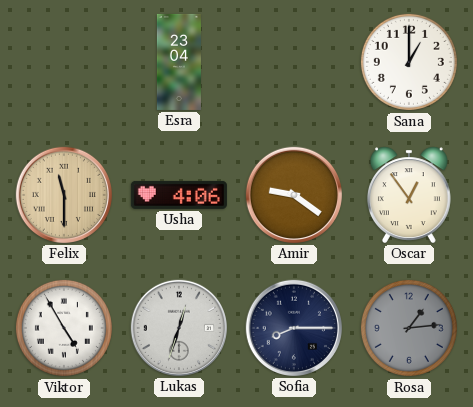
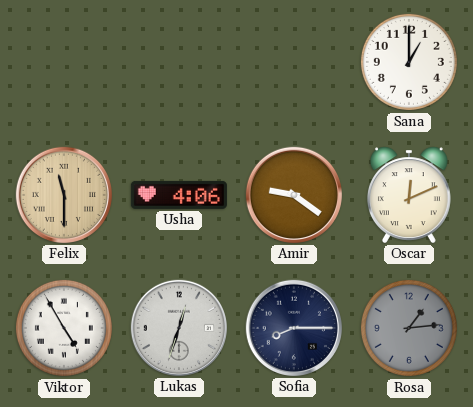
Esra: 23:04 -> none
Oscar: 12:54 -> 12:11
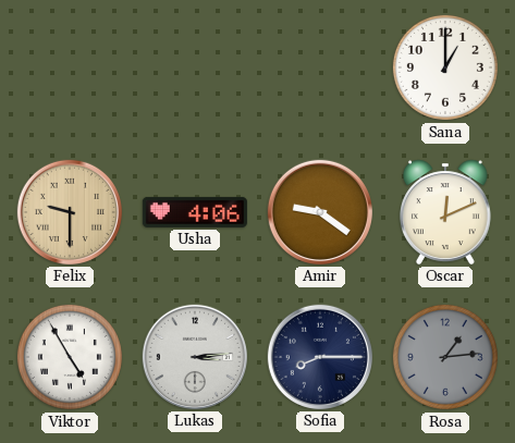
Felix: 11:30 -> 9:30
Lukas: 12:33 -> 3:14
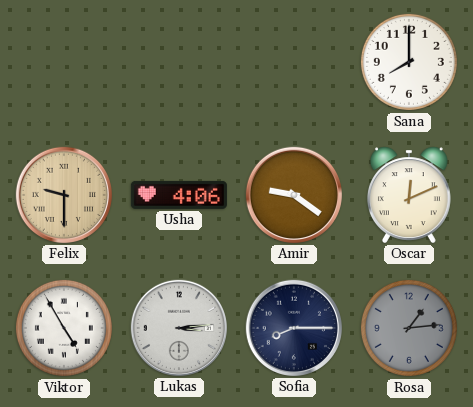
Sana: 1:00 -> 8:00
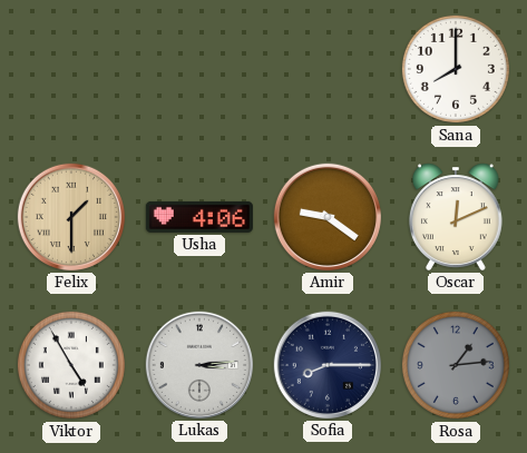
Felix: 9:30 -> 1:30
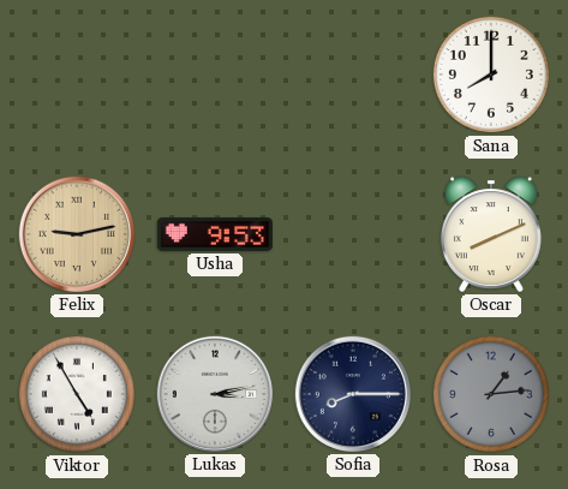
Felix: 1:30 -> 9:13
Usha: 4:06 -> 9:53
Amir: 9:21 -> none
Oscar: 12:11 -> 8:11
Lukas: 3:14 -> 3:13
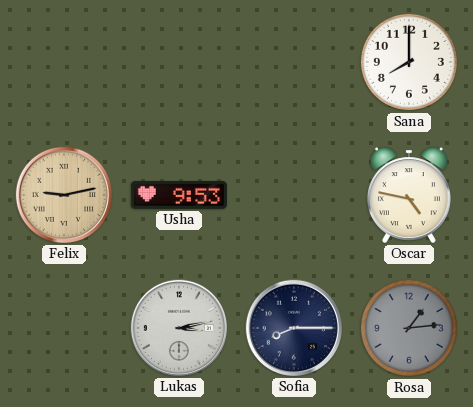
Oscar: 8:11 -> 4:47
Viktor: 4:55 -> none
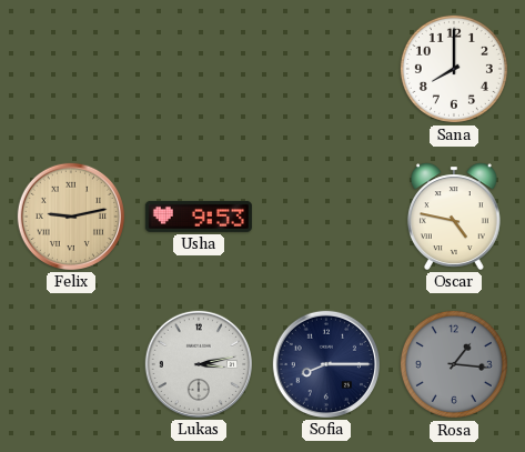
Rosa: 1:14 -> 1:16
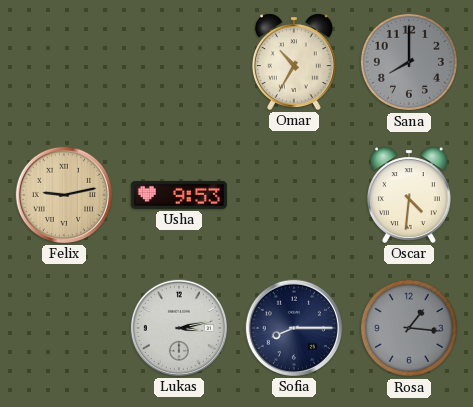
Omar: none -> 10:35
Sana dial: white -> grey
Oscar: 4:47 -> 4:31
